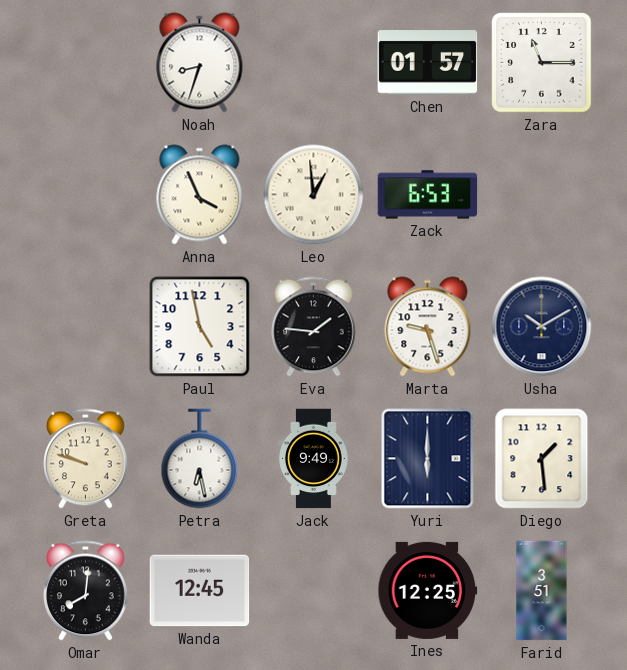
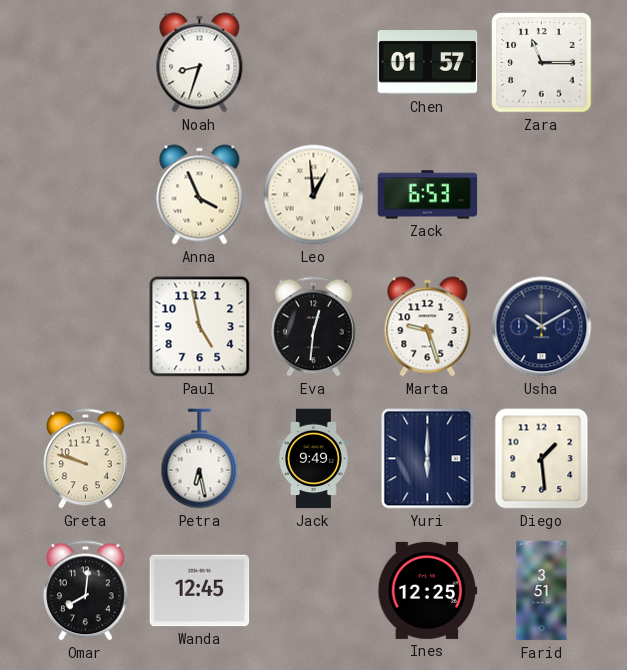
Eva: 1:46 -> 12:31
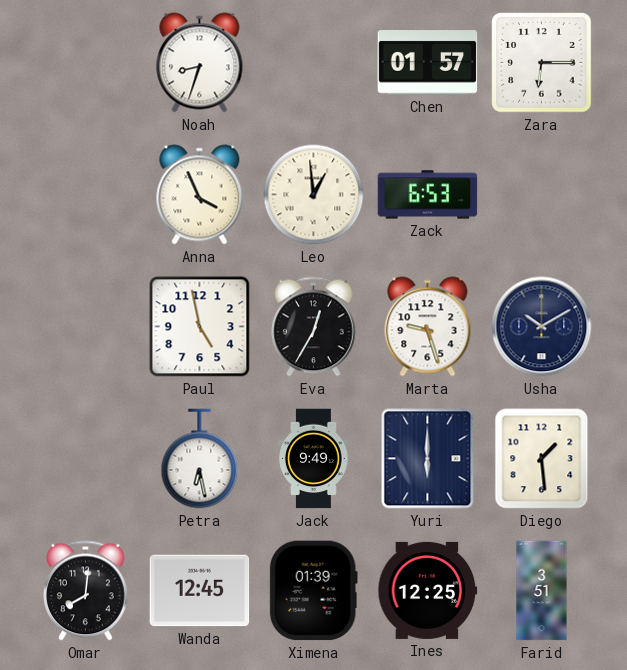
Zara: 11:15 -> 6:15
Eva: 12:31 -> 12:35
Greta: 9:48 -> none
Ximena: none -> 01:39
